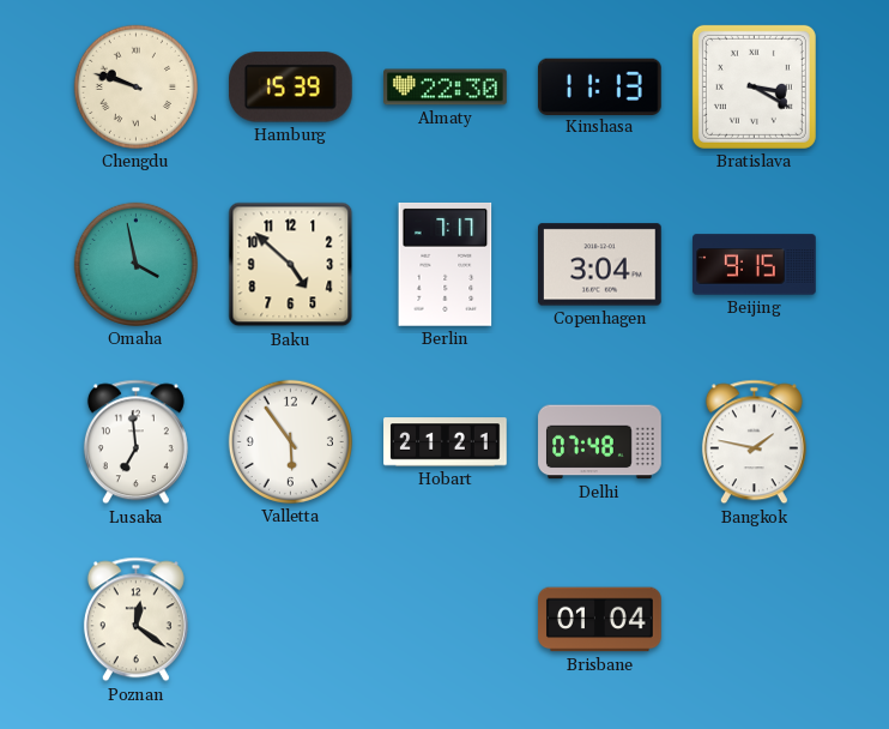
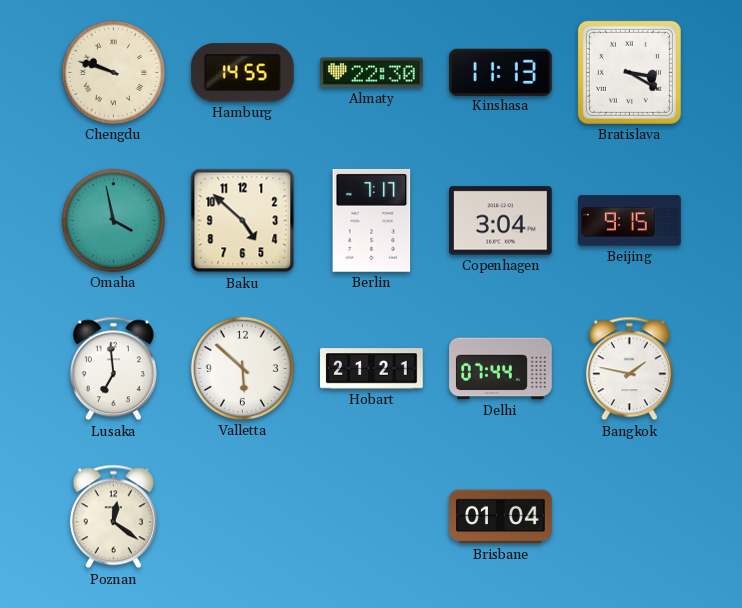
Hamburg: 15:39 -> 14:55
Valletta: 5:54 -> 5:52
Delhi: 07:48 -> 07:44
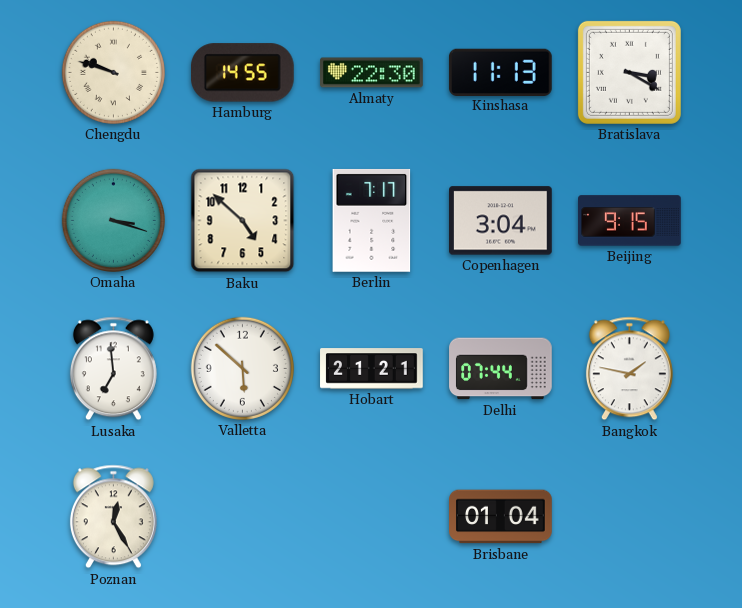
Omaha: 3:58 -> 3:18
Poznan: 12:21 -> 12:25
